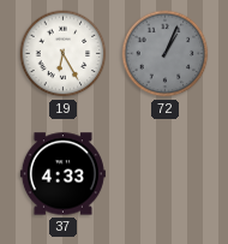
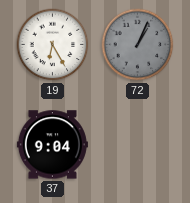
37: 4:33 -> 9:04
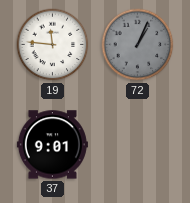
19: 6:25 -> 11:46
37: 9:04 -> 9:01
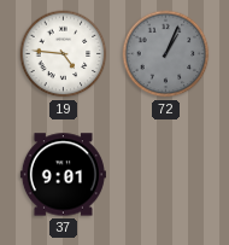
19: 11:46 -> 4:46
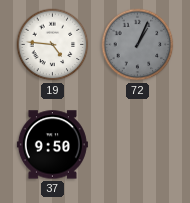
37: 9:01 -> 9:50
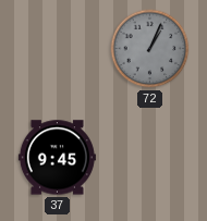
19: 4:46 -> none
37: 9:50 -> 9:45
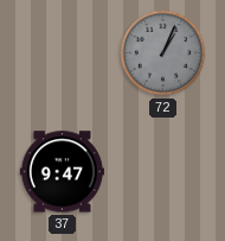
37: 9:45 -> 9:47
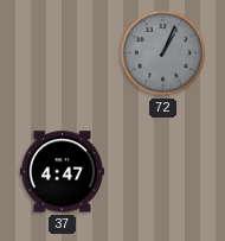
37: 9:47 -> 4:47
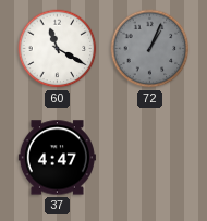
60: none -> 11:20
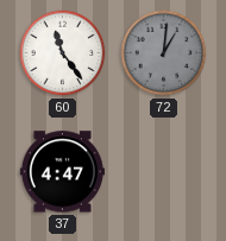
60: 11:20 -> 11:24
72: 1:04 -> 1:01
